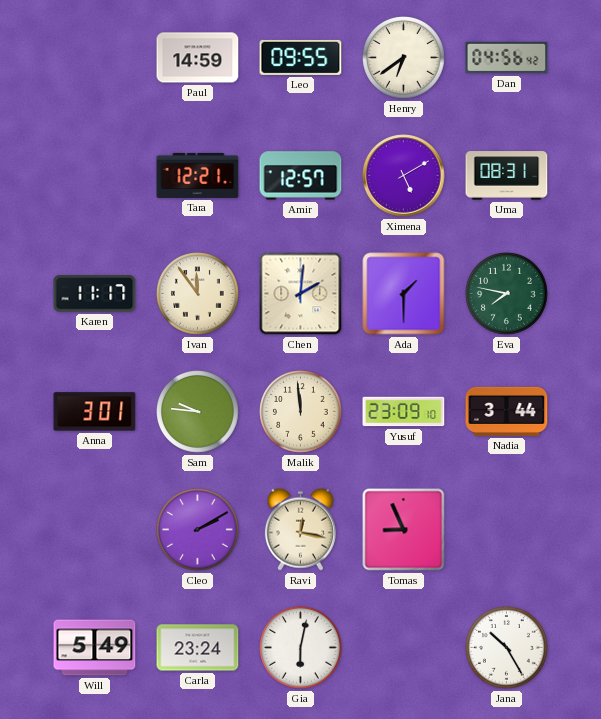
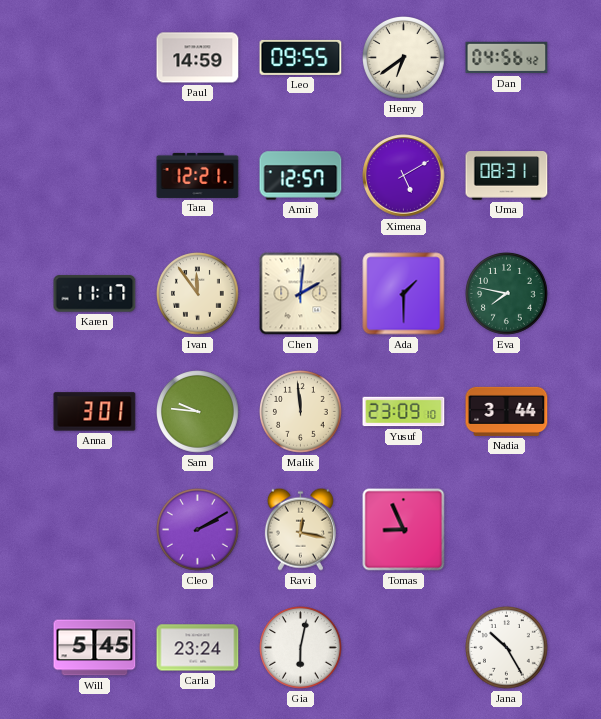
Will: 5:49 -> 5:45
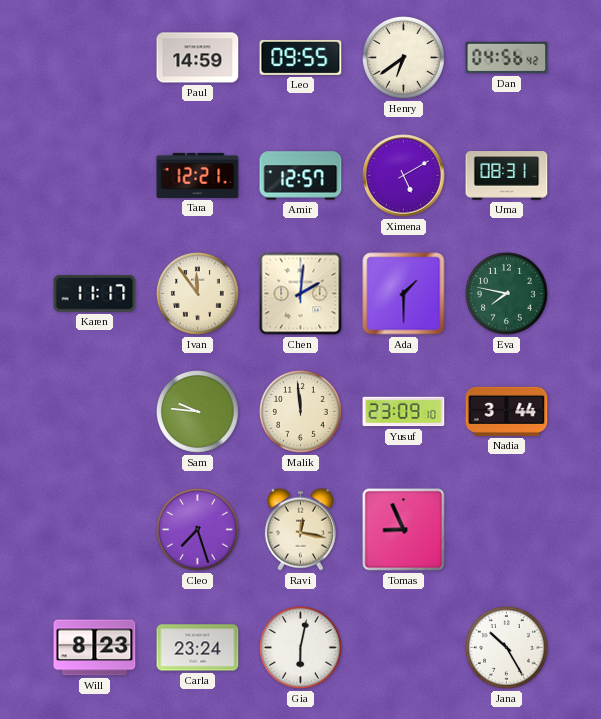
Anna: 3:01 -> none
Cleo: 2:10 -> 7:27
Will: 5:45 -> 8:23
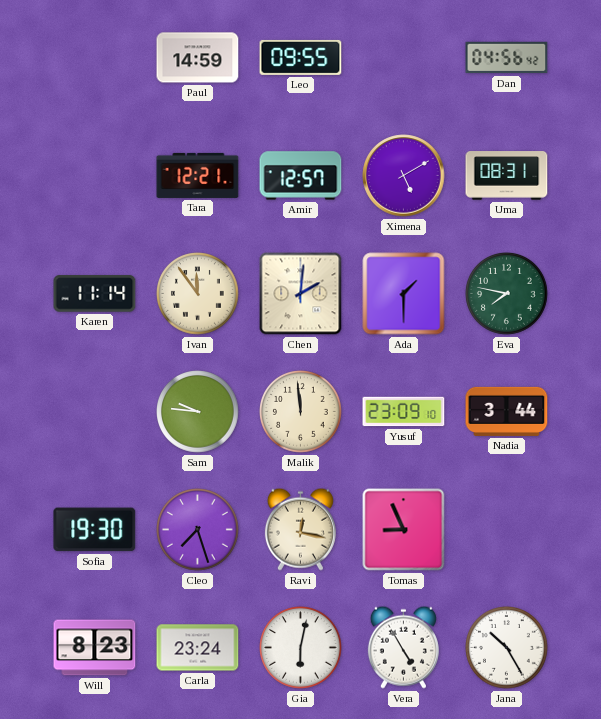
Henry: 6:39 -> none
Karen: 11:17 -> 11:14
Sofia: none -> 19:30
Vera: none -> 4:55
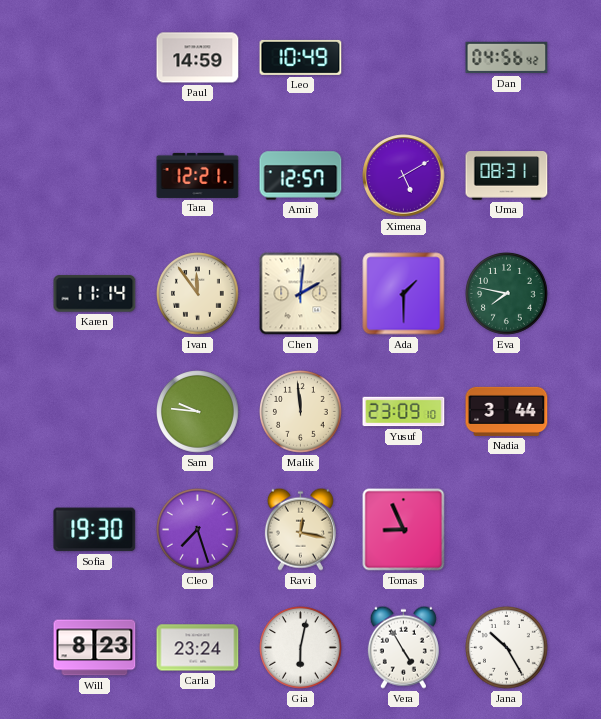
Leo: 09:55 -> 10:49
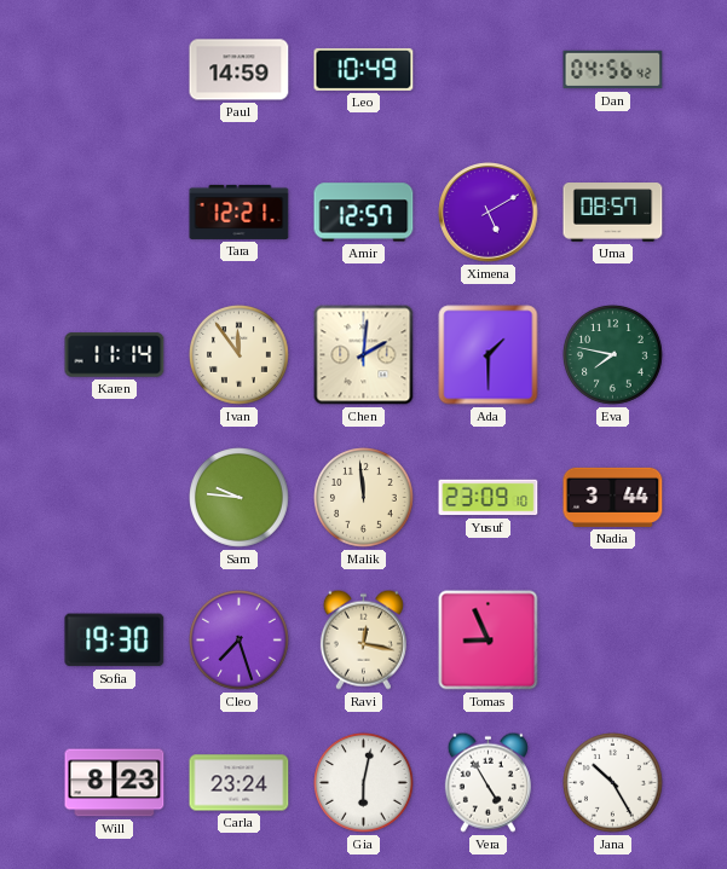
Uma: 08:31 -> 08:57
